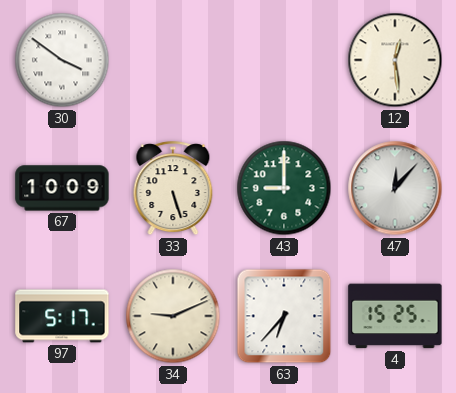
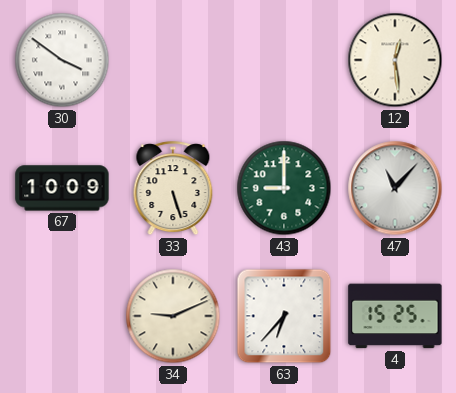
47: 12:07 -> 11:07
97: 5:17 -> none
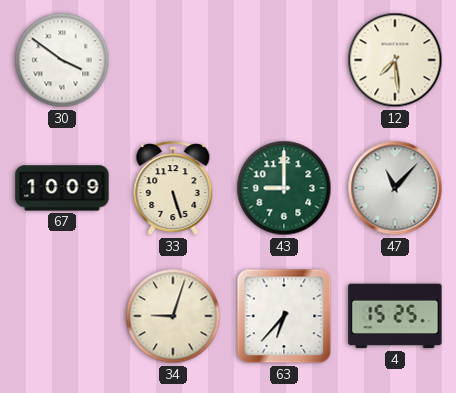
12: 12:29 -> 7:29
34: 9:11 -> 9:03
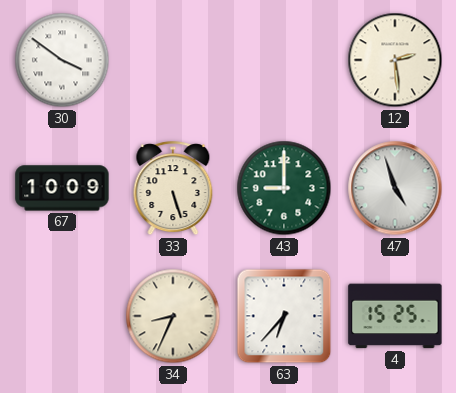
12: 7:29 -> 2:29
47: 11:07 -> 4:57
34: 9:03 -> 8:34
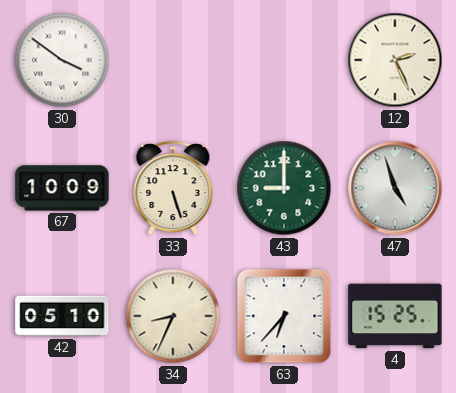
12: 2:29 -> 2:26
42: none -> 05:10
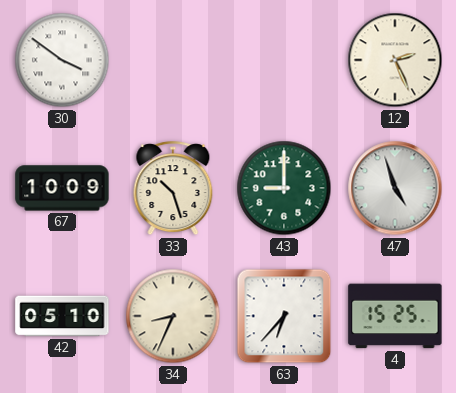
33: 5:27 -> 10:27
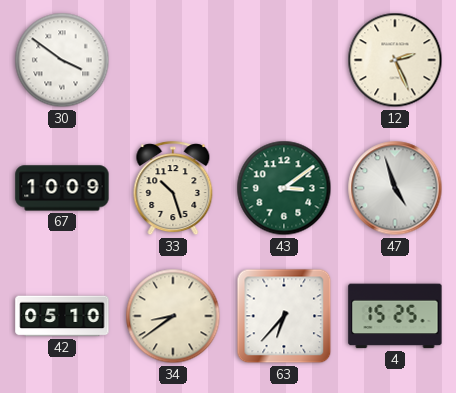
43: 9:00 -> 3:09
34: 8:34 -> 8:39
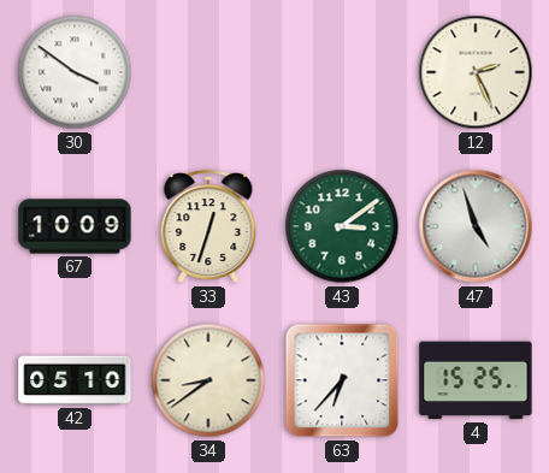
33: 10:27 -> 12:33
